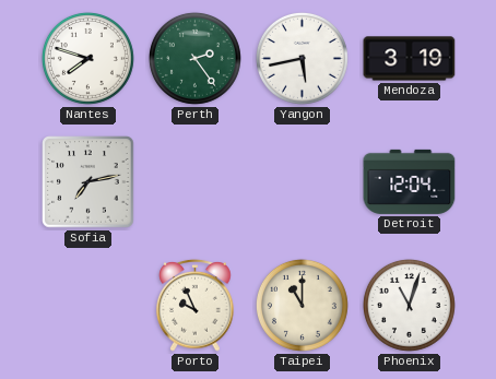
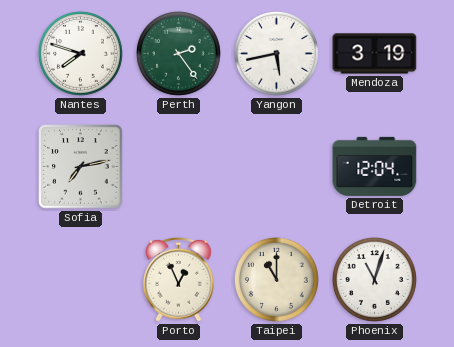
Porto: 9:56 -> 12:56
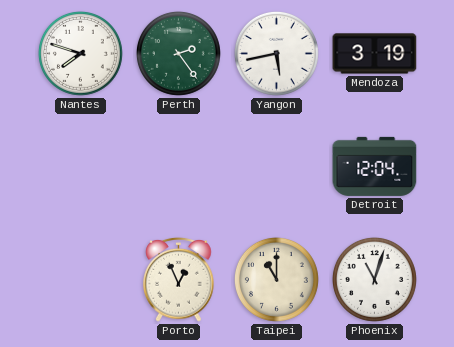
Sofia: 7:13 -> none
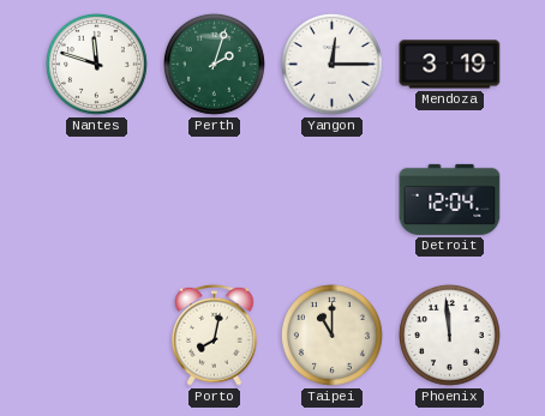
Nantes: 7:48 -> 11:48
Perth: 2:24 -> 2:03
Yangon: 5:43 -> 12:15
Porto: 12:56 -> 8:02
Phoenix: 11:03 -> 11:59
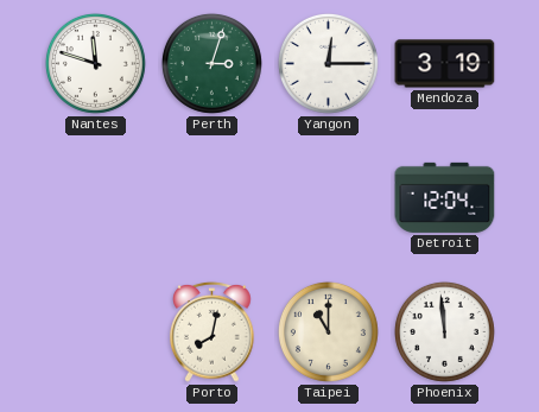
Perth: 2:03 -> 3:03
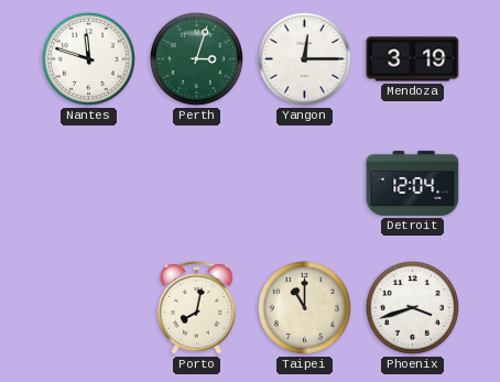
Phoenix: 11:59 -> 3:42
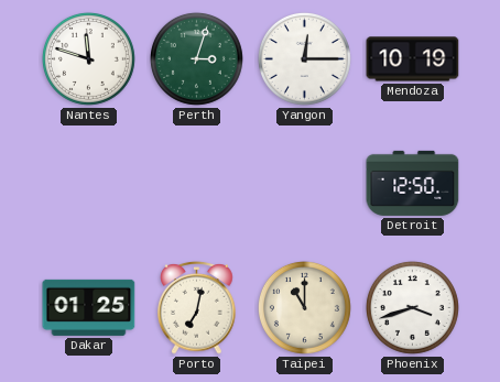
Mendoza: 3:19 -> 10:19
Detroit: 12:04 -> 12:50
Dakar: none -> 01:25
Porto: 8:02 -> 7:02
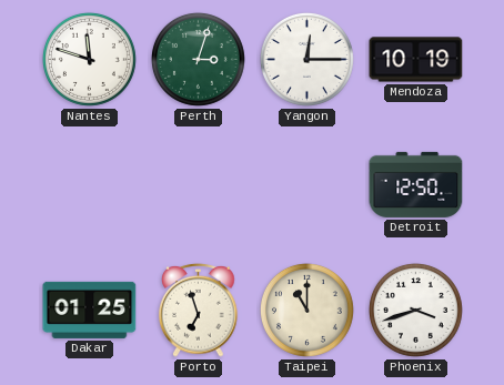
Porto: 7:02 -> 6:57
